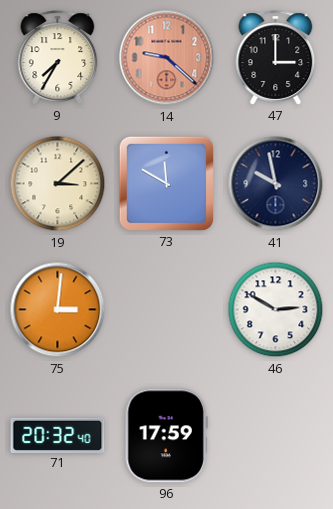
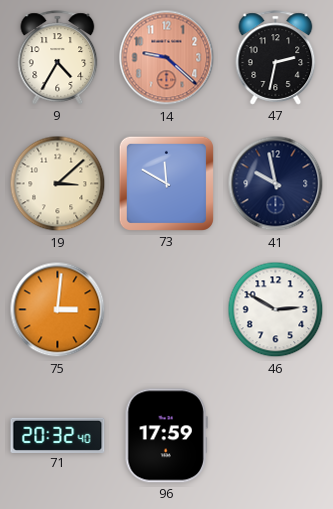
9: 7:35 -> 4:35
47: 3:00 -> 2:32
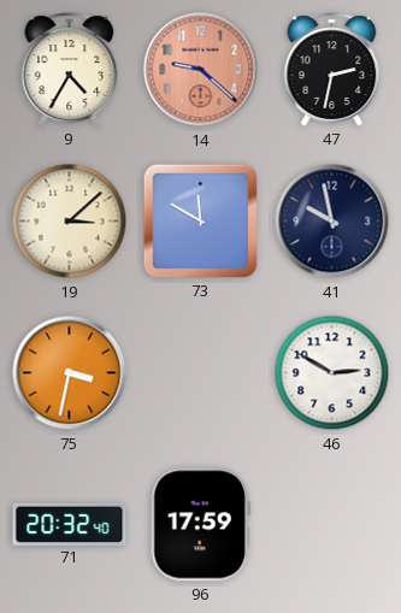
75: 3:01 -> 3:32
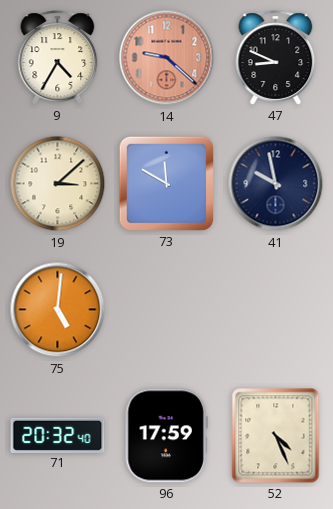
47: 2:32 -> 8:49
75: 3:32 -> 5:01
46: 2:50 -> none
52: none -> 4:26
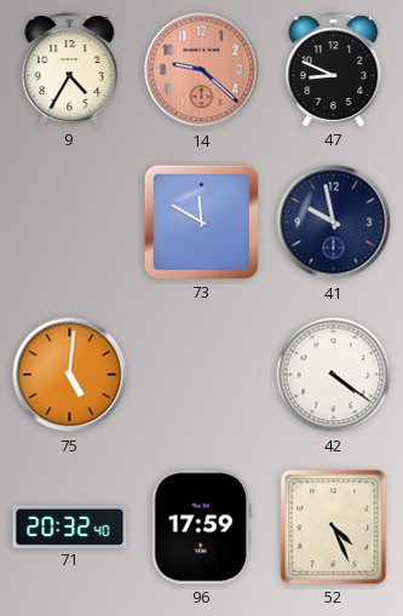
19: 3:08 -> none
42: none -> 4:21
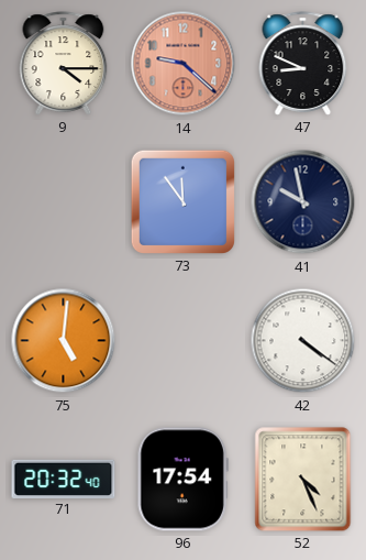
9: 4:35 -> 4:15
73: 11:50 -> 11:54
96: 17:59 -> 17:54
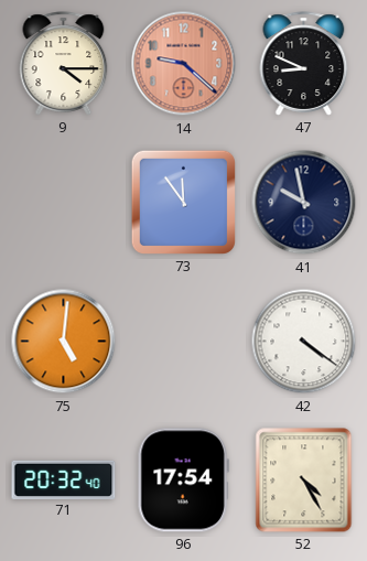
52: 4:26 -> 4:25
